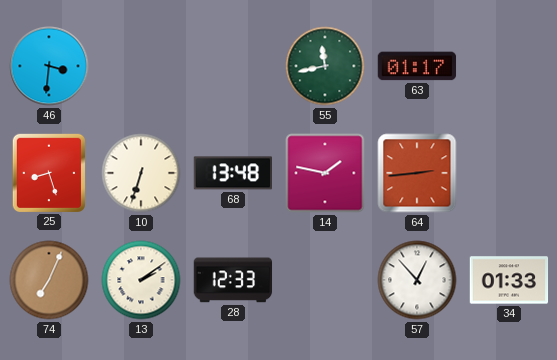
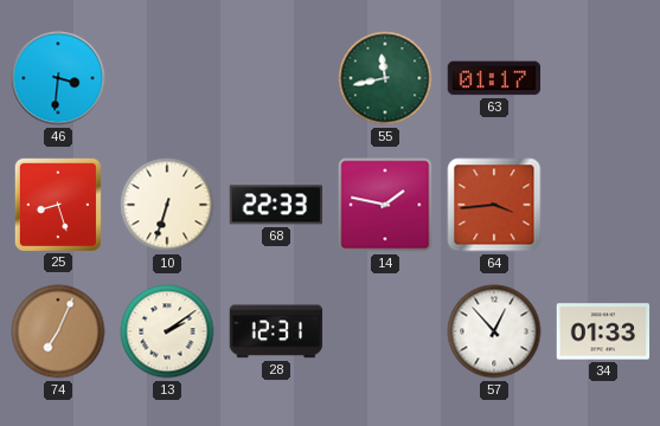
68: 13:48 -> 22:33
64: 2:44 -> 3:44
28: 12:33 -> 12:31
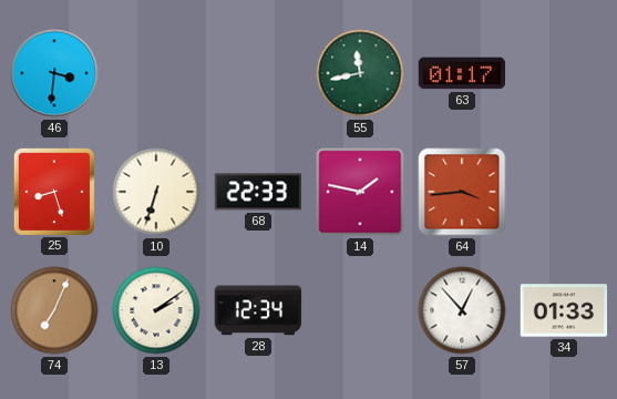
28: 12:31 -> 12:34
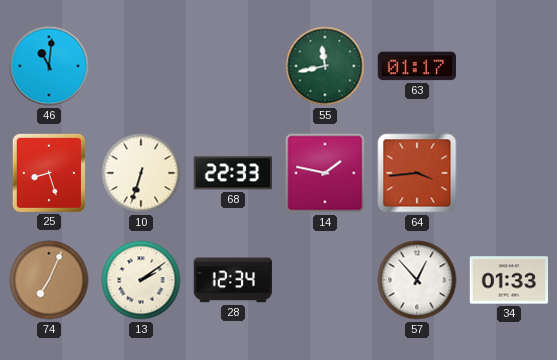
46: 3:31 -> 11:01
